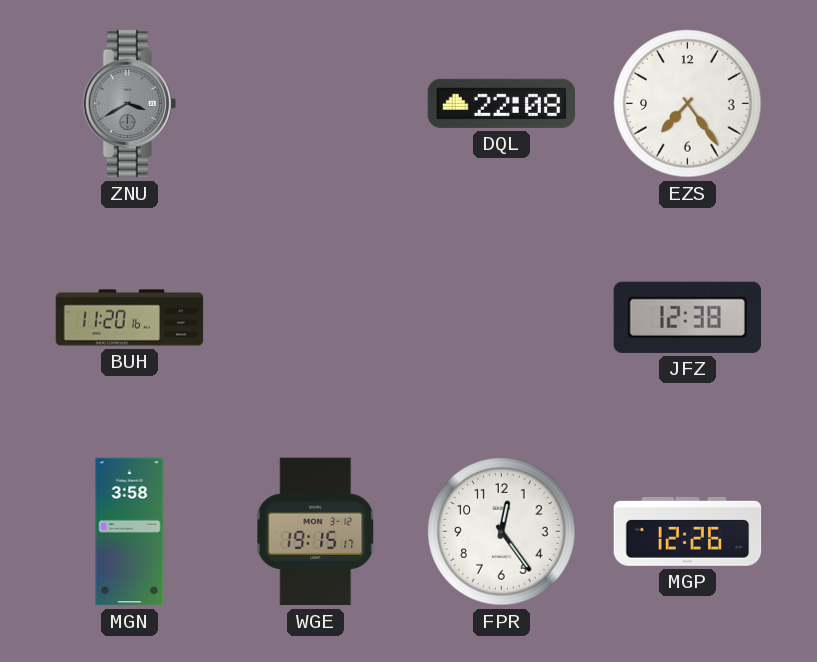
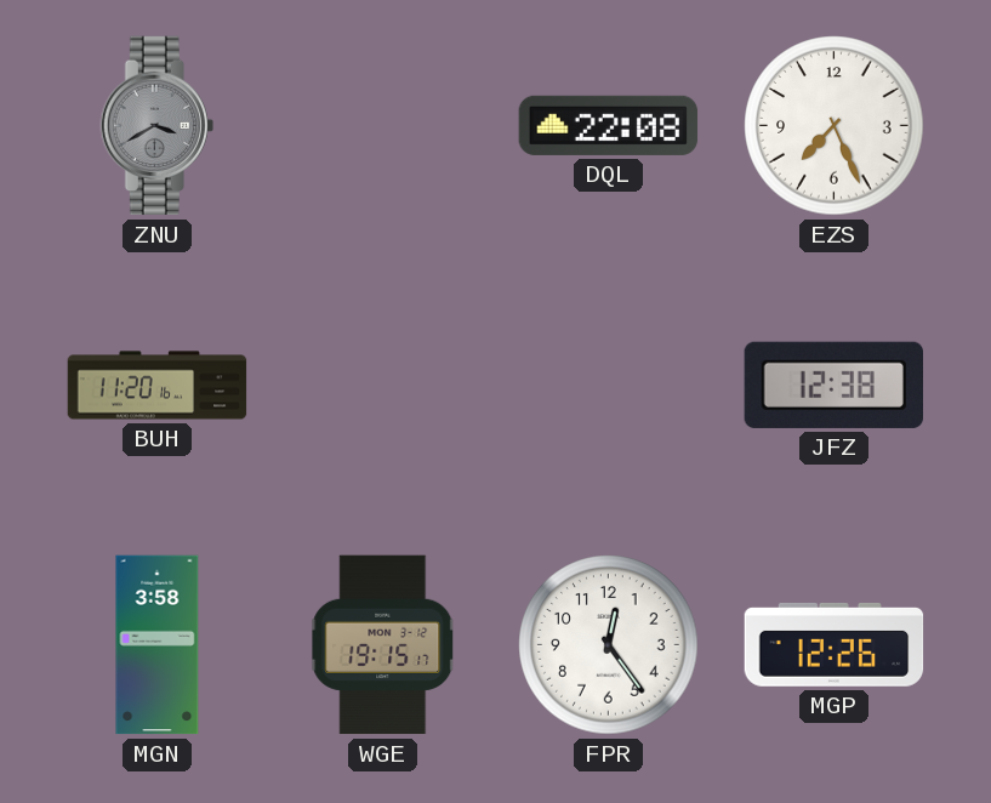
EZS: 7:24 -> 7:26
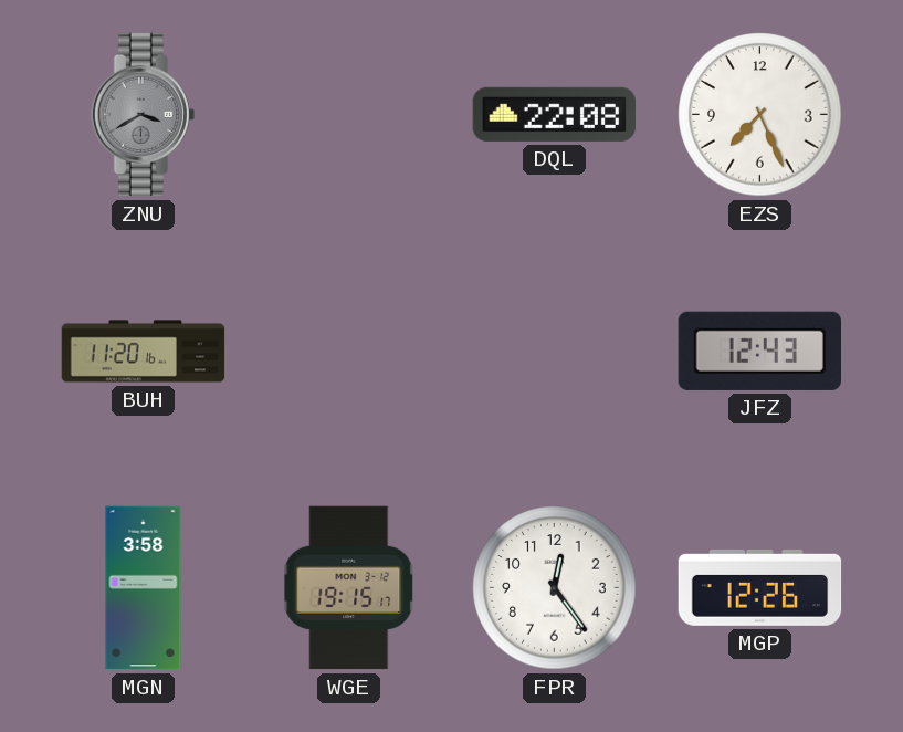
JFZ: 12:38 -> 12:43
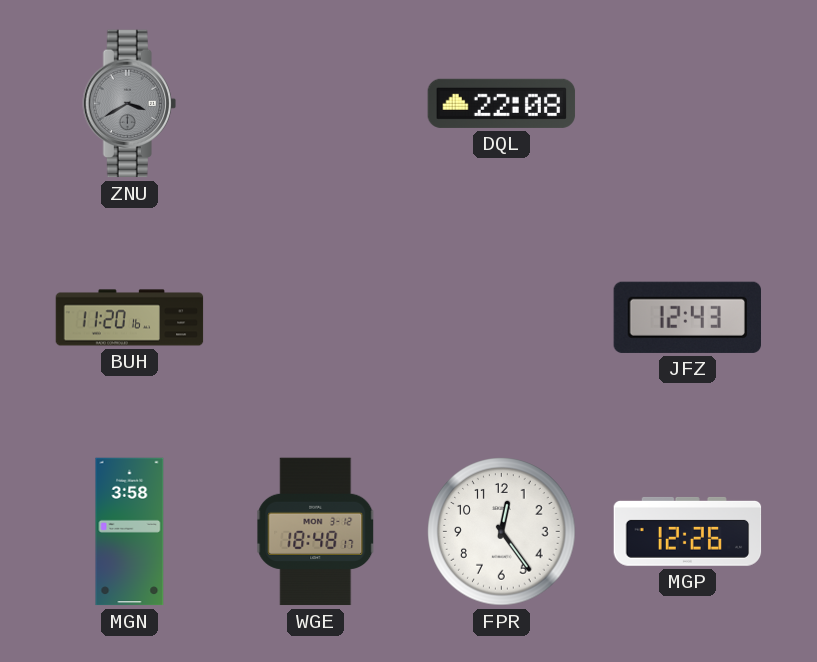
EZS: 7:26 -> none
WGE: 19:15 -> 18:48
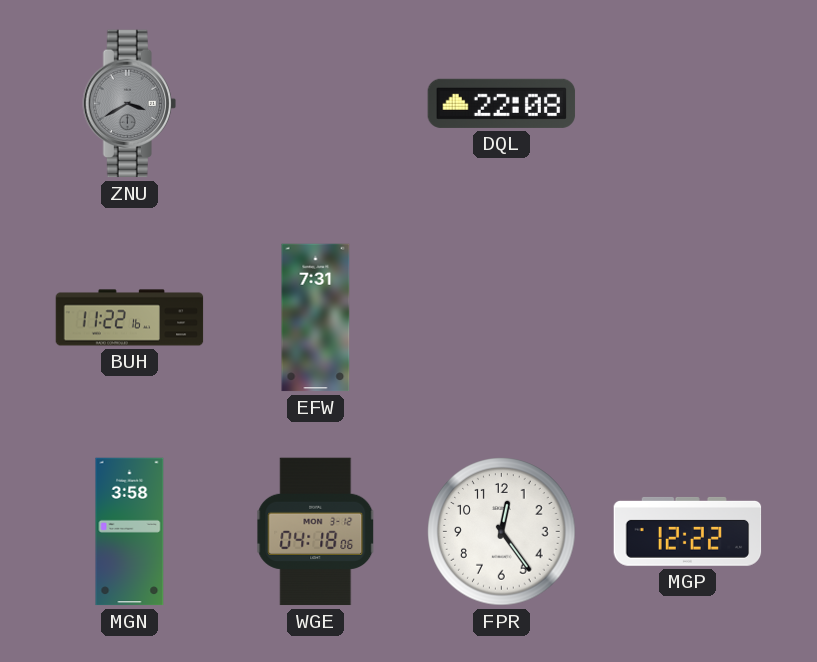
BUH: 11:20 -> 11:22
EFW: none -> 7:31
JFZ: 12:43 -> none
WGE: 18:48 -> 04:18
MGP: 12:26 -> 12:22
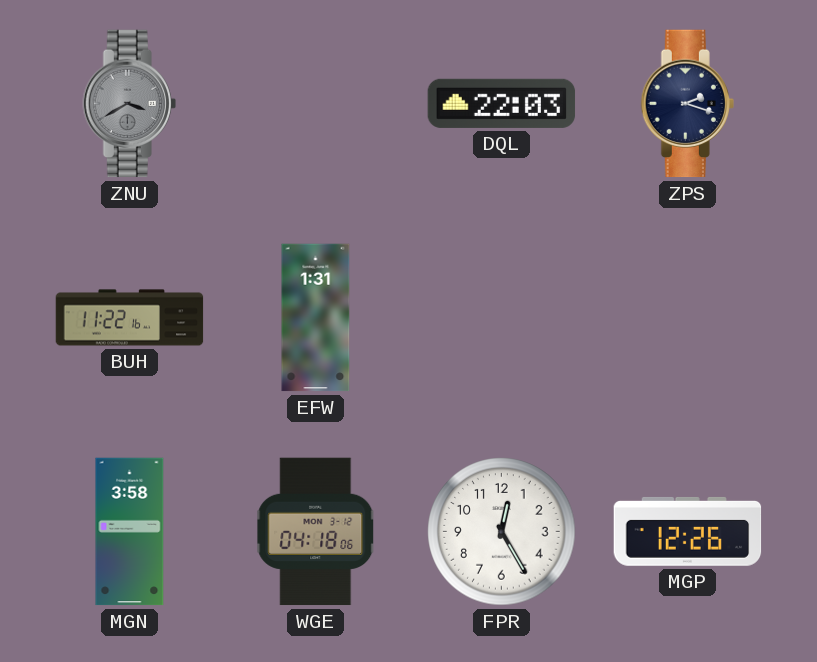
DQL: 22:08 -> 22:03
ZPS: none -> 2:18
EFW: 7:31 -> 1:31
FPR: 12:24 -> 12:25
MGP: 12:22 -> 12:26
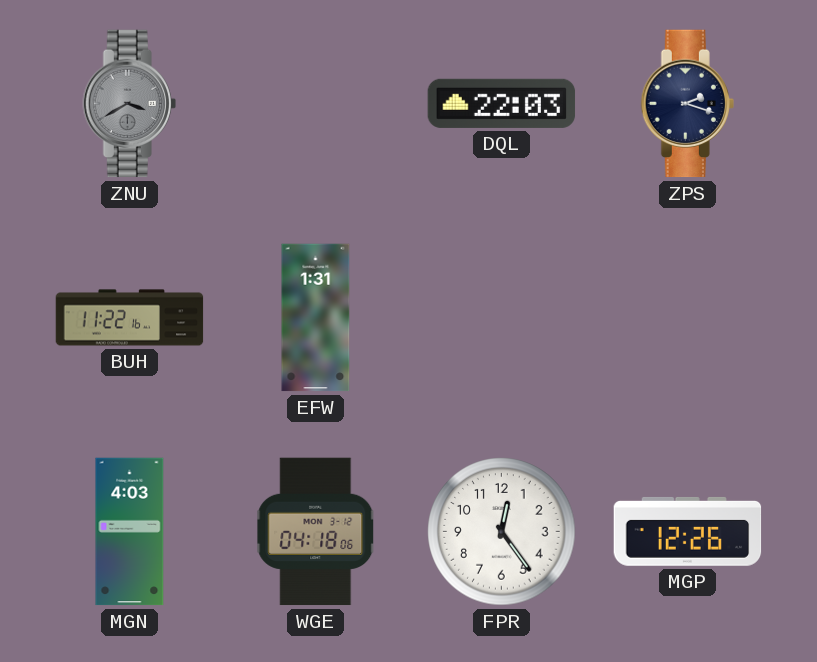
MGN: 3:58 -> 4:03
FPR: 12:25 -> 12:24
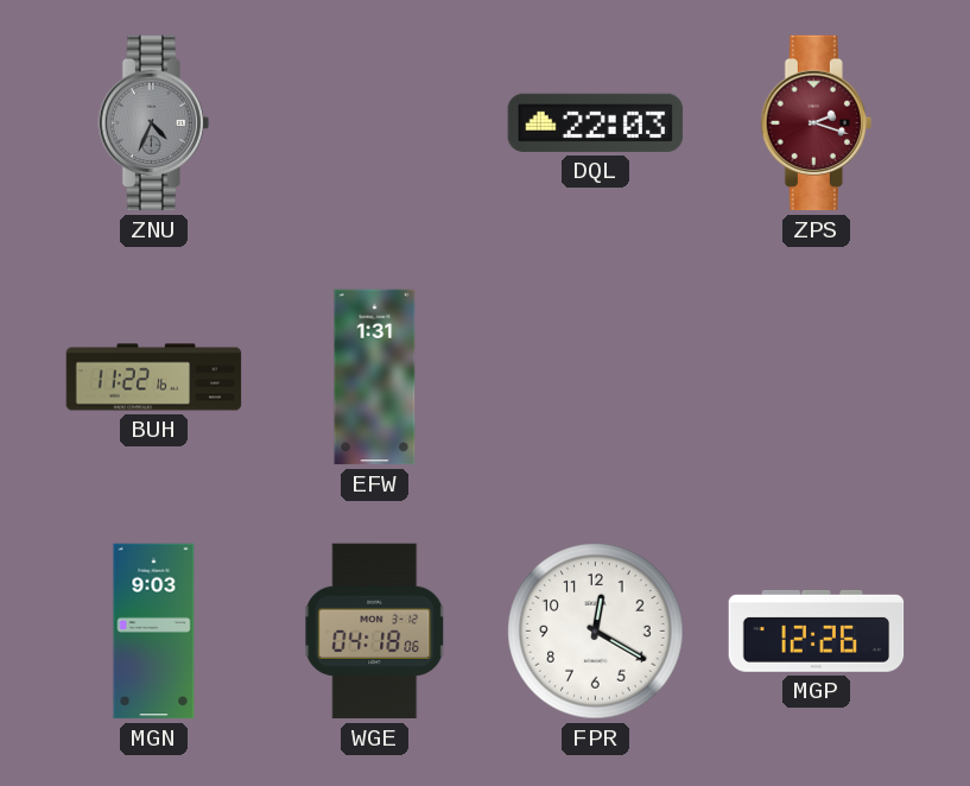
ZNU: 3:40 -> 4:34
ZPS dial: navy -> burgundy
MGN: 4:03 -> 9:03
FPR: 12:24 -> 12:20
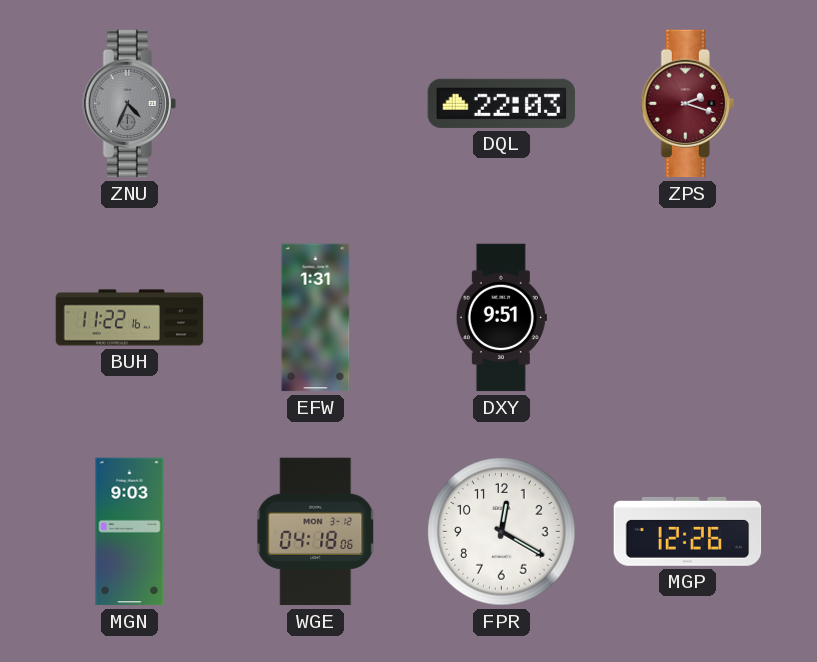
DXY: none -> 9:51
